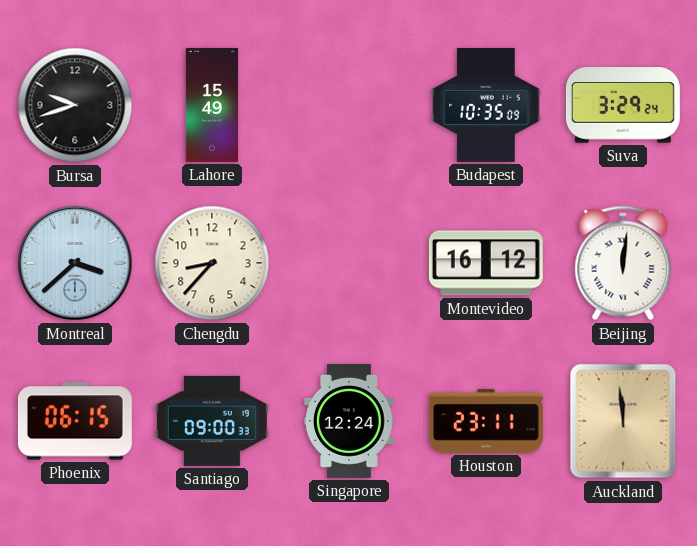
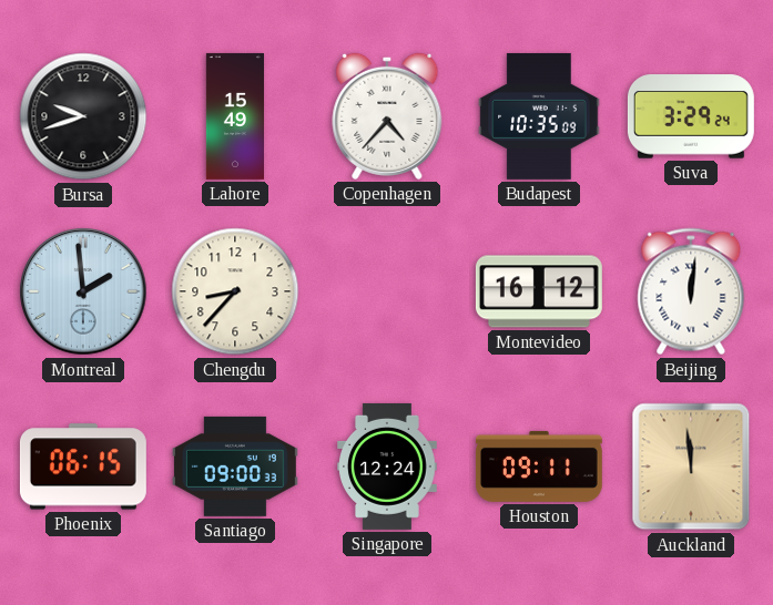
Copenhagen: none -> 4:37
Montreal: 3:38 -> 1:59
Houston: 23:11 -> 09:11
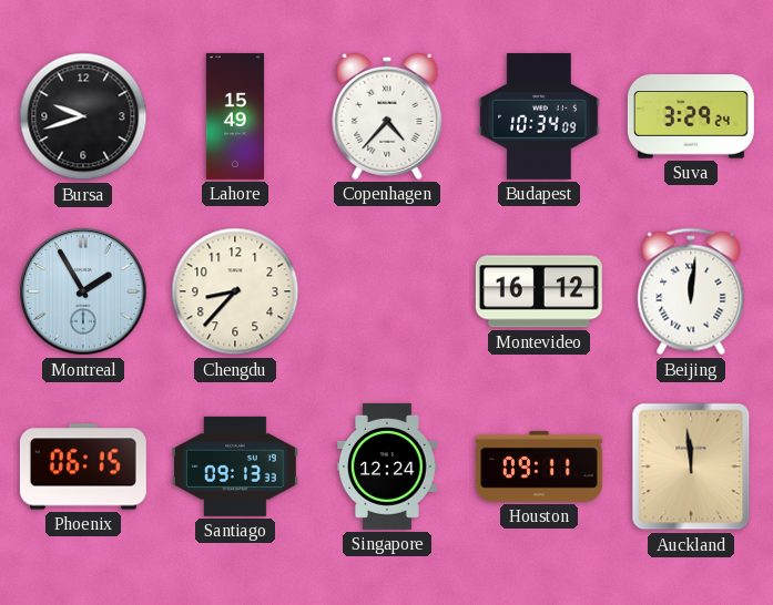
Budapest: 10:35 -> 10:34
Montreal: 1:59 -> 1:55
Santiago: 09:00 -> 09:13
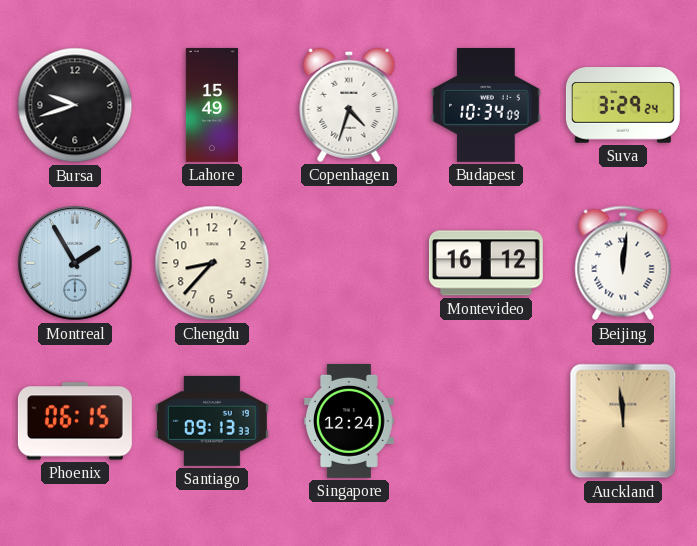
Copenhagen: 4:37 -> 4:33
Houston: 09:11 -> none
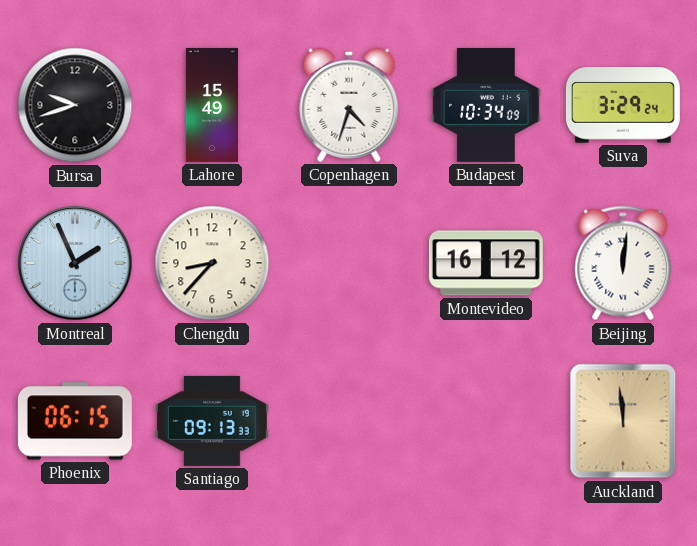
Montreal: 1:55 -> 1:56
Singapore: 12:24 -> none
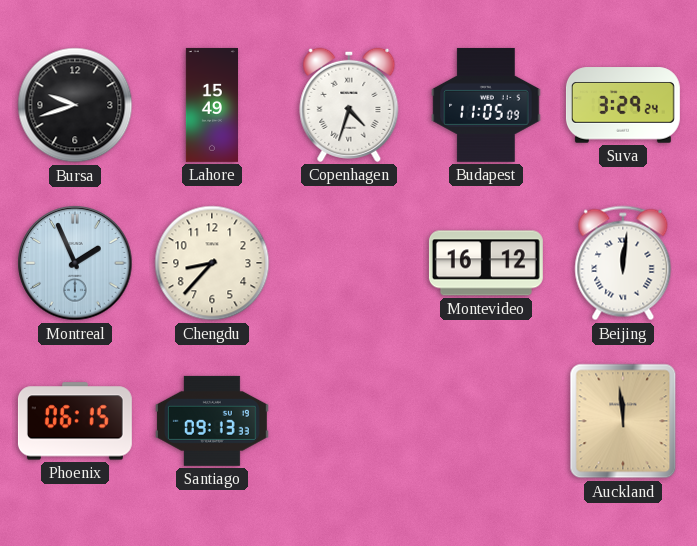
Budapest: 10:34 -> 11:05
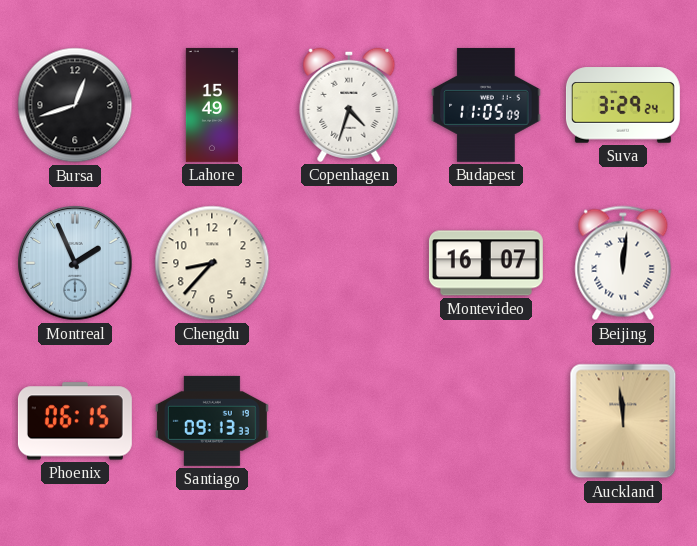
Bursa: 9:42 -> 12:42
Montevideo: 16:12 -> 16:07
